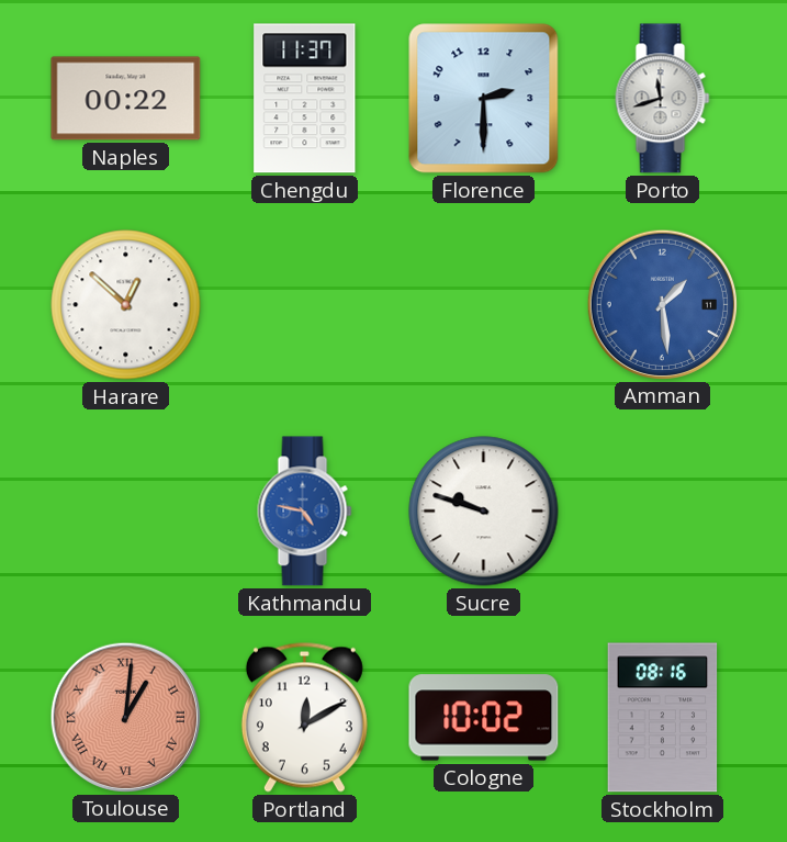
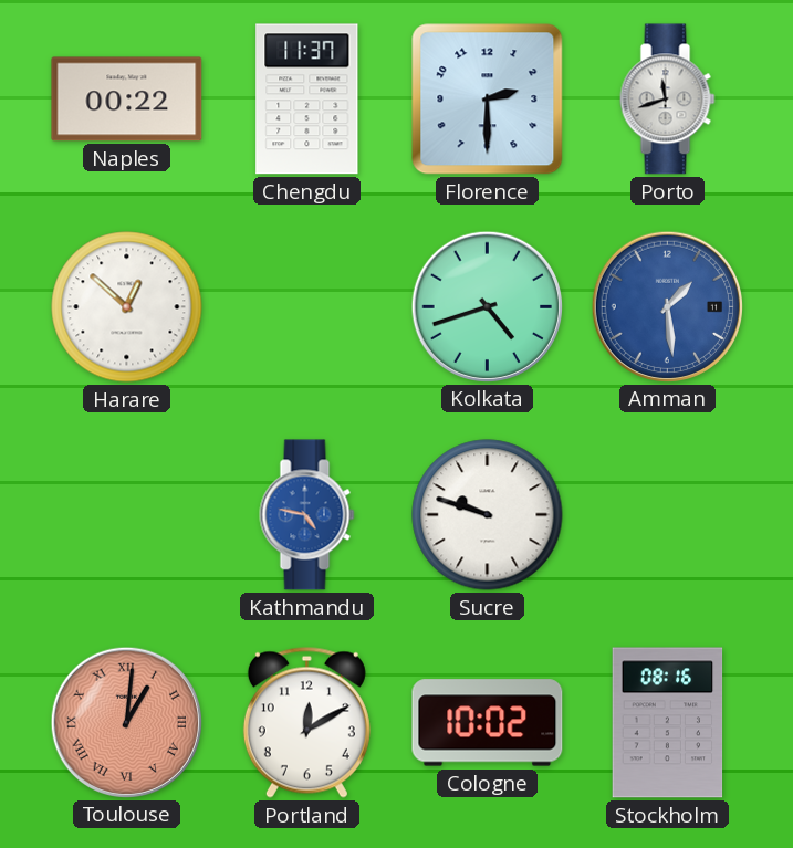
Kolkata: none -> 4:42
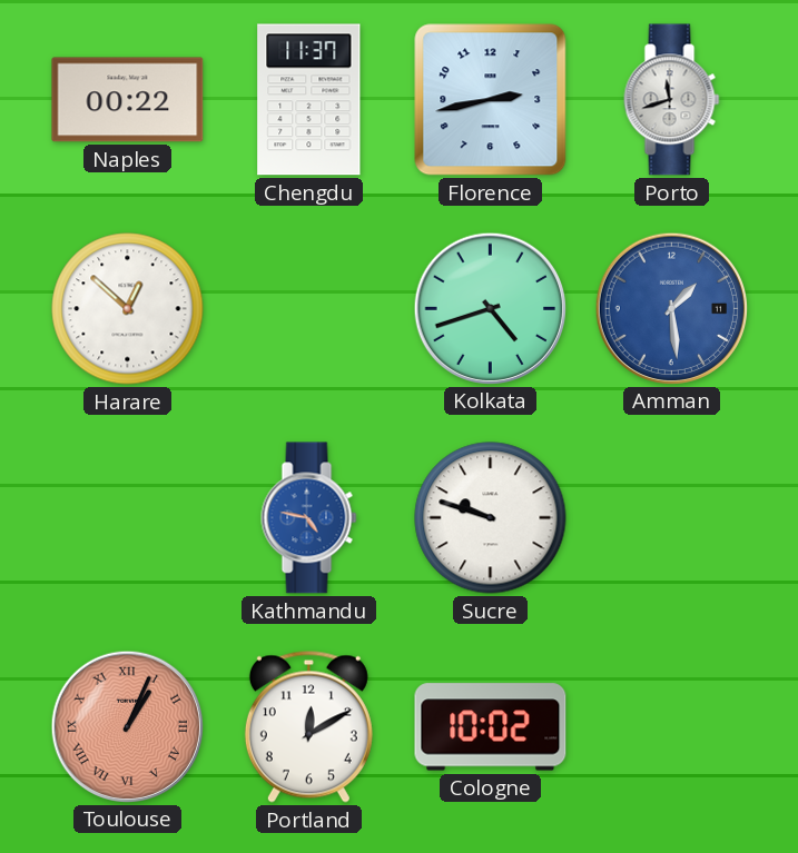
Florence: 2:30 -> 2:43
Toulouse: 1:01 -> 1:04
Stockholm: 08:16 -> none
